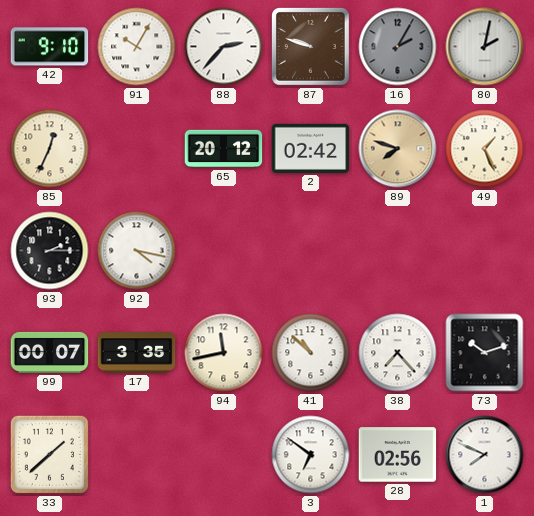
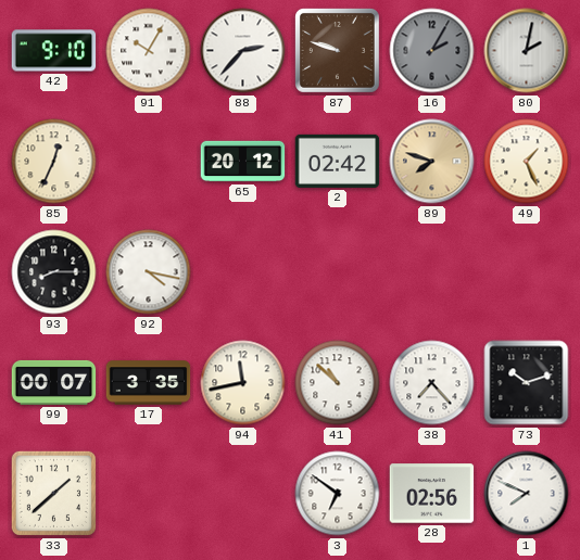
93: 2:15 -> 8:15
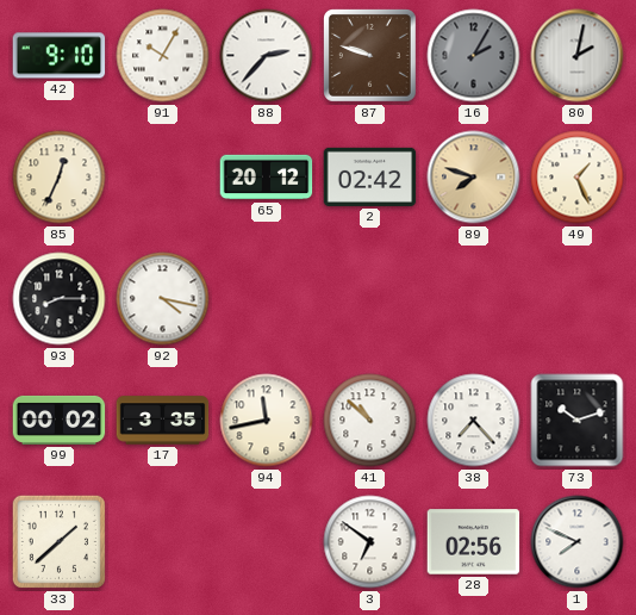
99: 00:07 -> 00:02
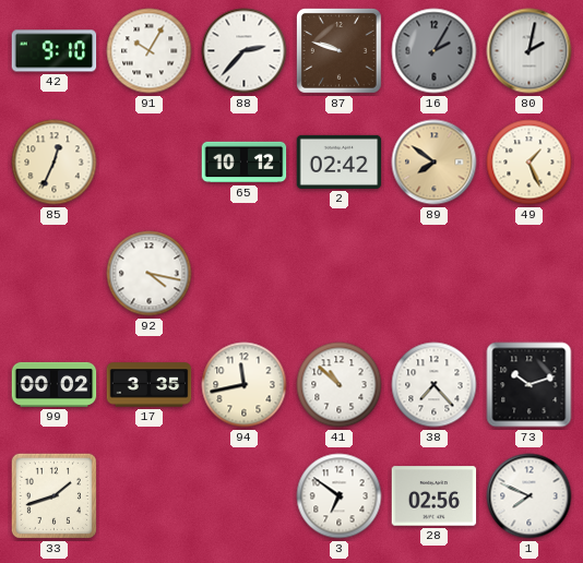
65: 20:12 -> 10:12
89: 7:48 -> 7:51
93: 8:15 -> none
33: 1:38 -> 1:42
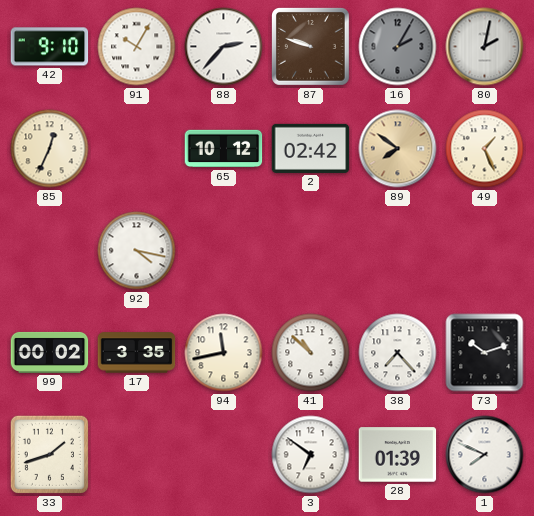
28: 02:56 -> 01:39
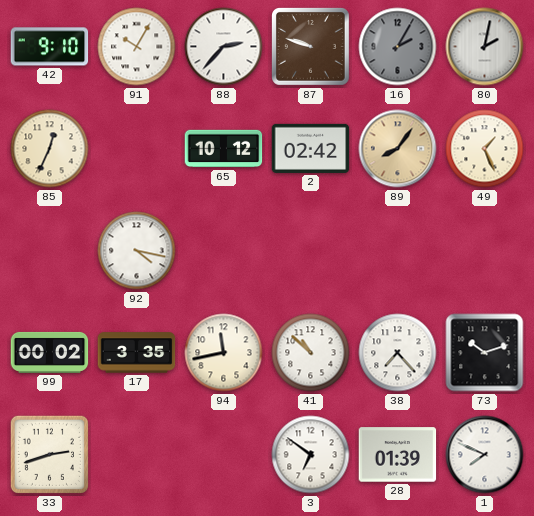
89: 7:51 -> 8:06
33: 1:42 -> 2:42
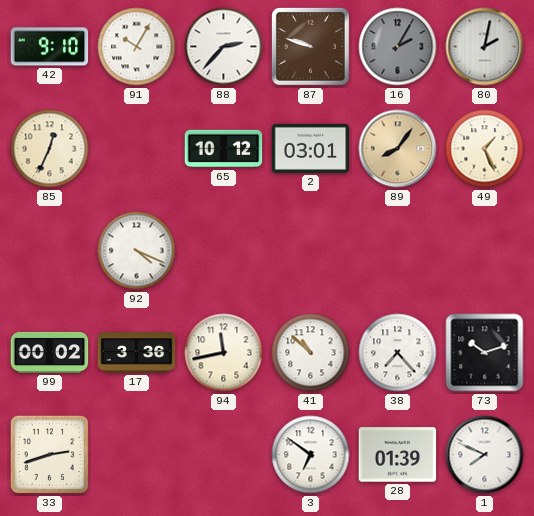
2: 02:42 -> 03:01
92: 4:17 -> 4:19
17: 3:35 -> 3:36
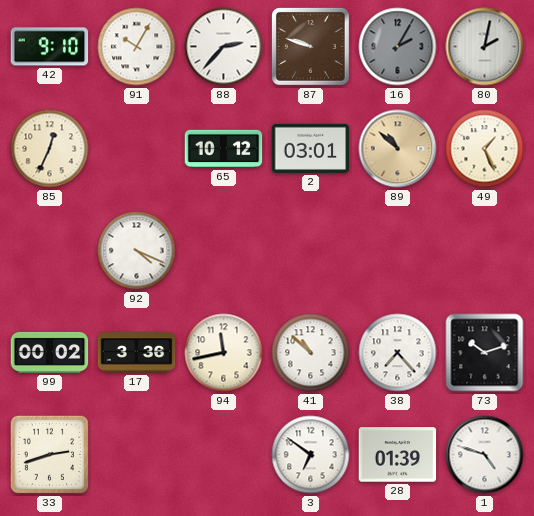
89: 8:06 -> 10:52
1: 7:49 -> 4:48
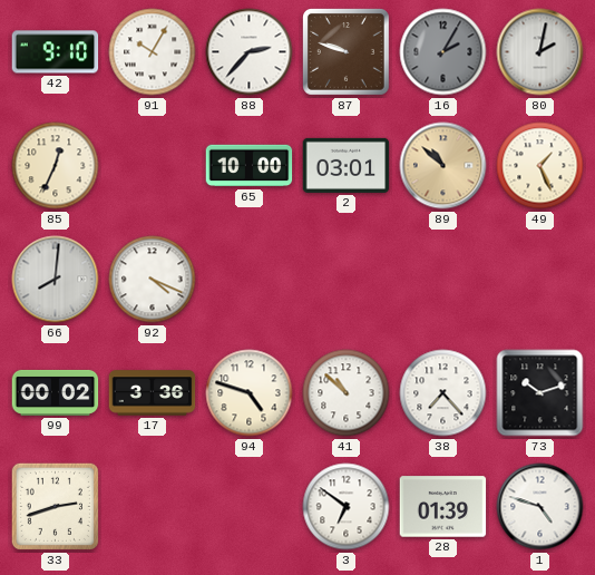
65: 10:12 -> 10:00
66: none -> 8:01
94: 11:43 -> 4:48
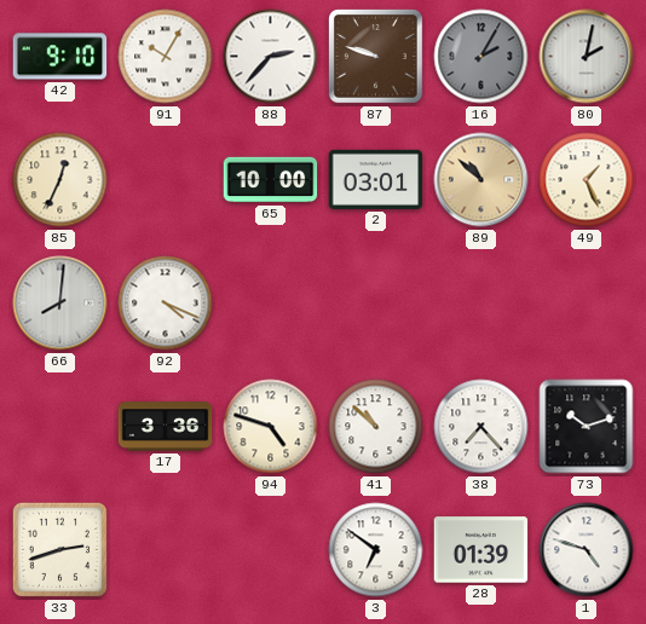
99: 00:02 -> none
